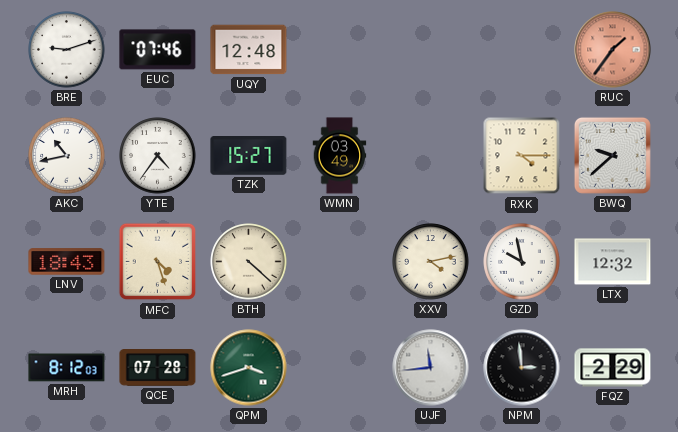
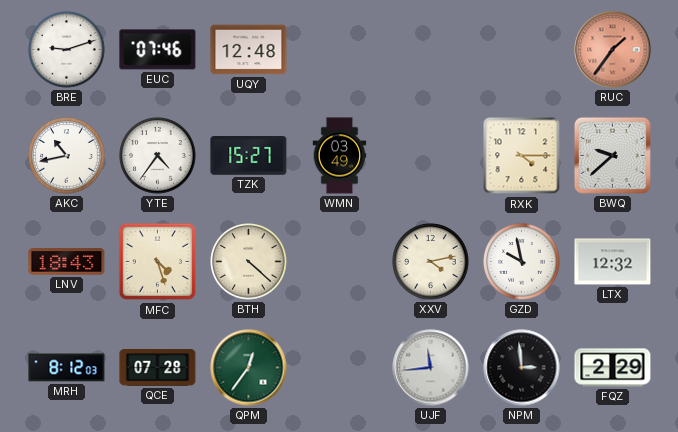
QPM: 3:42 -> 12:36
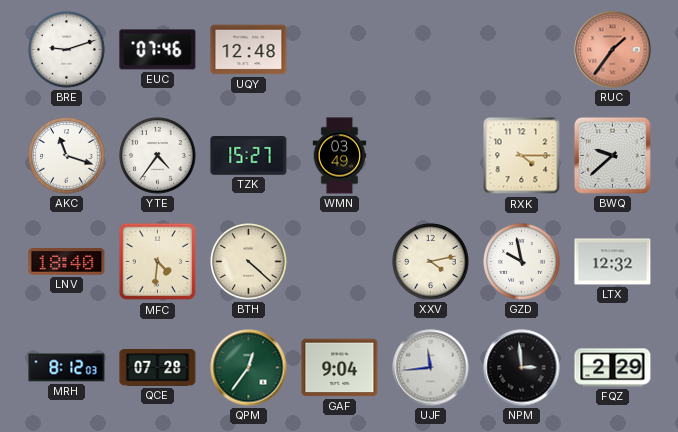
AKC: 10:43 -> 11:18
LNV: 18:43 -> 18:40
MFC: 4:27 -> 4:31
GAF: none -> 9:04
